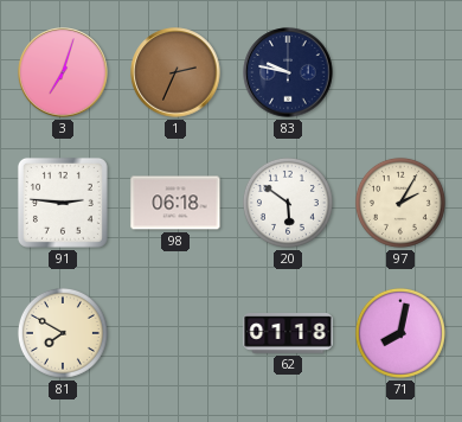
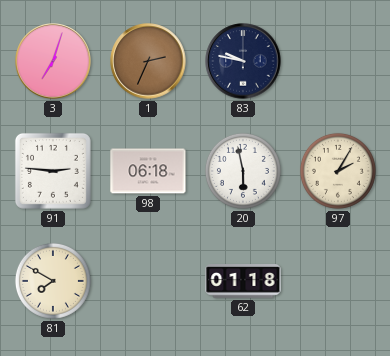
20: 5:51 -> 5:58
71: 8:02 -> none
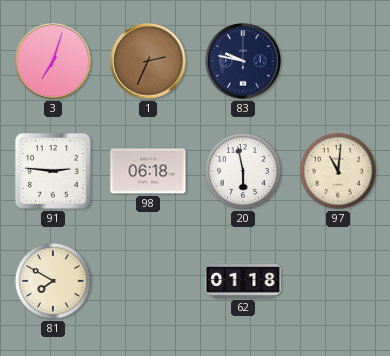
97: 2:05 -> 11:01
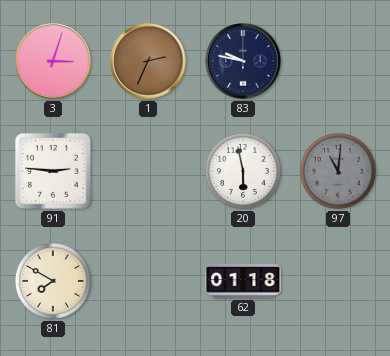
3: 7:03 -> 3:03
98: 06:18 -> none
97 dial: cream -> grey
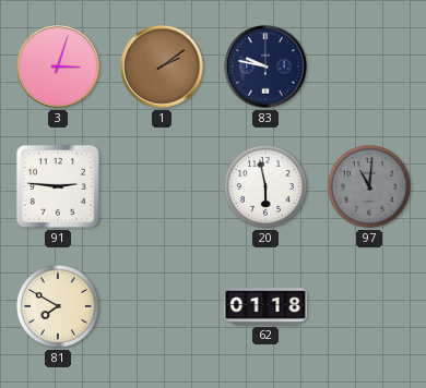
1: 2:34 -> 2:09
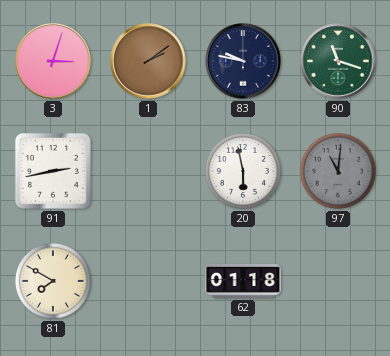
90: none -> 11:18
91: 2:46 -> 2:43
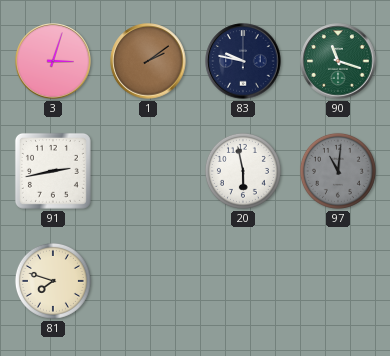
81: 7:50 -> 7:48
62: 01:18 -> none
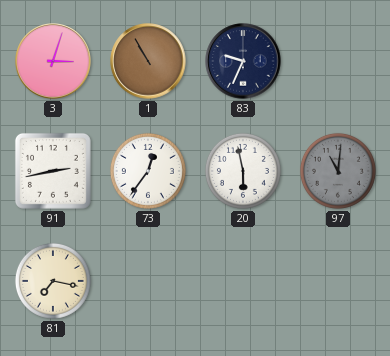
1: 2:09 -> 10:55
83: 9:47 -> 9:34
90: 11:18 -> none
73: none -> 12:36
81: 7:48 -> 7:17
